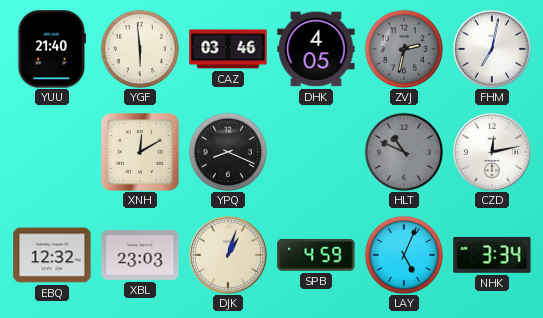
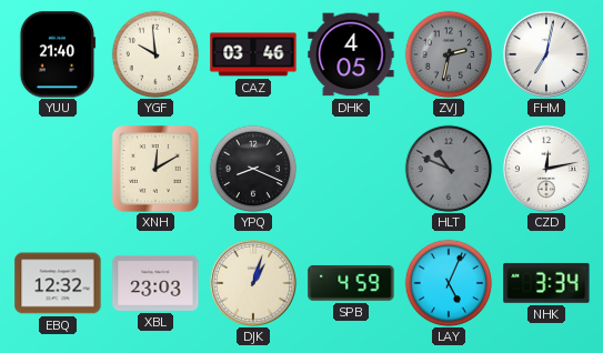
YGF: 5:59 -> 9:59
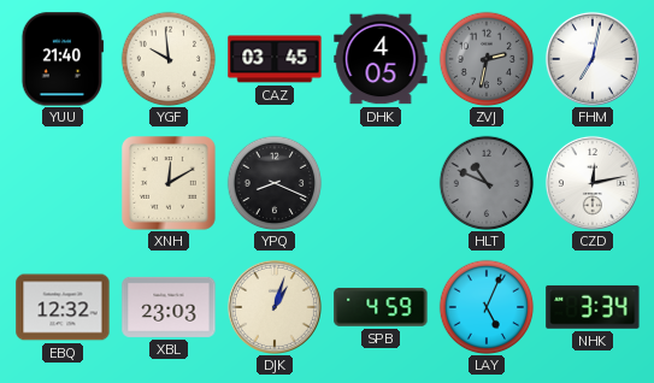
CAZ: 03:46 -> 03:45
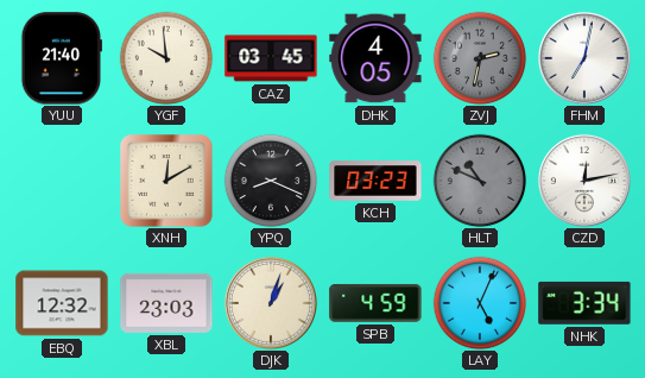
KCH: none -> 03:23
